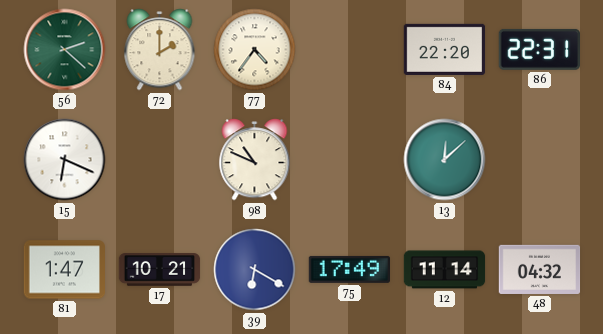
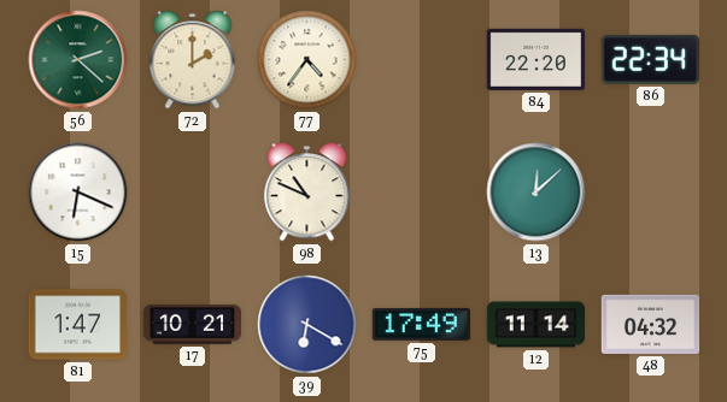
86: 22:31 -> 22:34
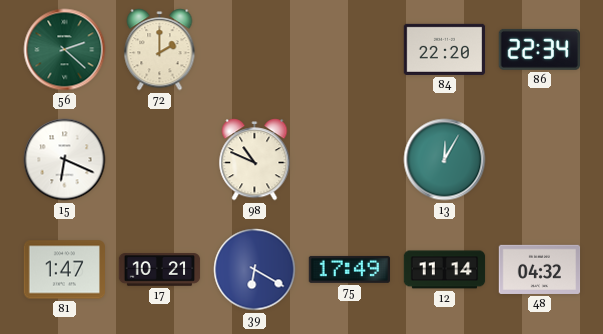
77: 4:36 -> none
13: 12:08 -> 12:05
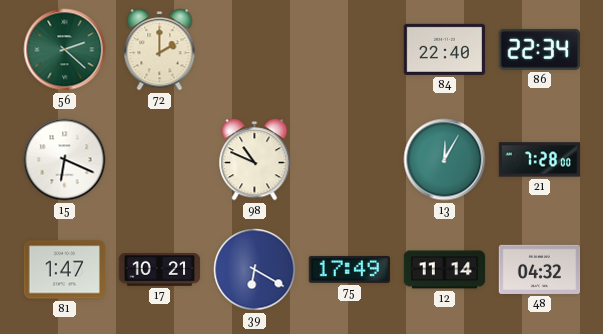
84: 22:20 -> 22:40
21: none -> 7:28
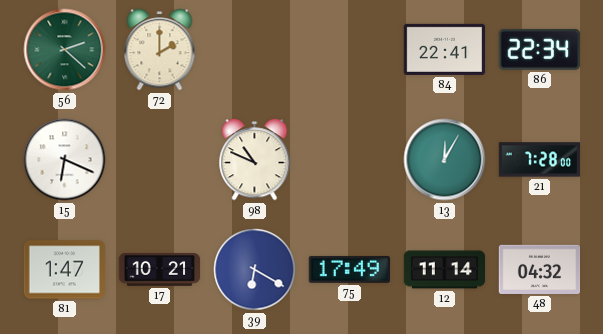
84: 22:40 -> 22:41
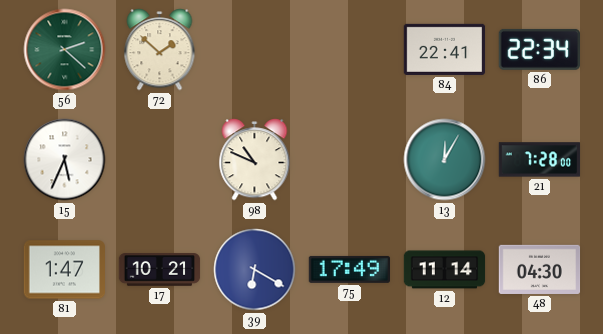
72: 2:00 -> 1:52
15: 6:19 -> 5:34
48: 04:32 -> 04:30
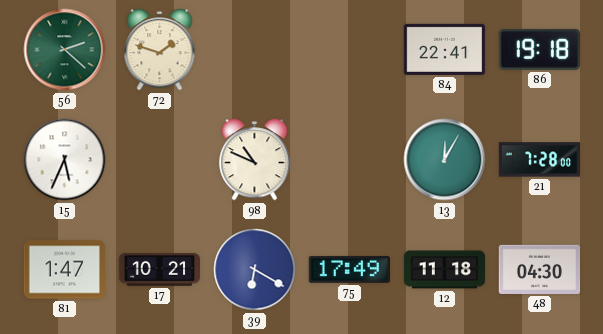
72: 1:52 -> 1:48
86: 22:34 -> 19:18
12: 11:14 -> 11:18
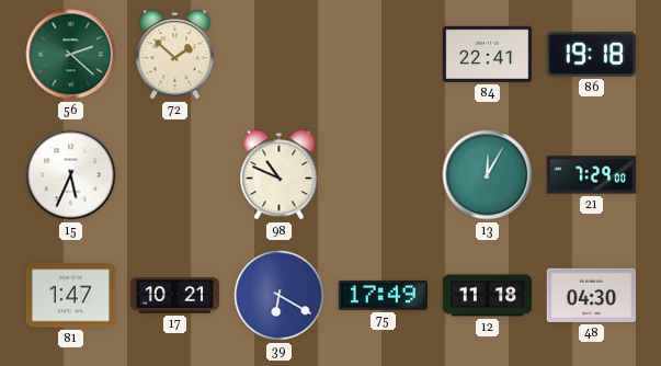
72: 1:48 -> 1:52
21: 7:28 -> 7:29
